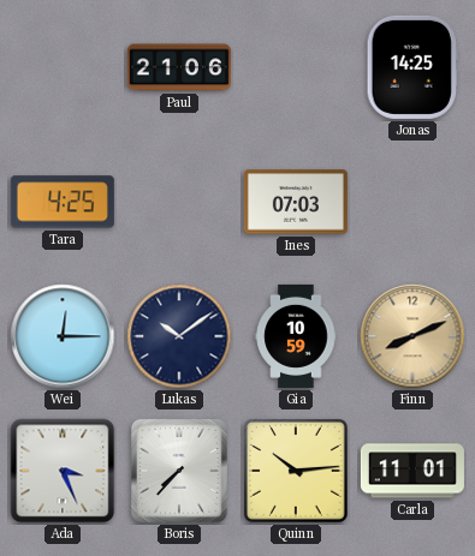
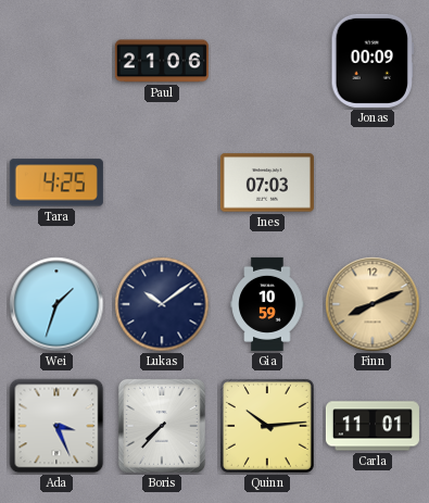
Jonas: 14:25 -> 00:09
Wei: 12:15 -> 1:33
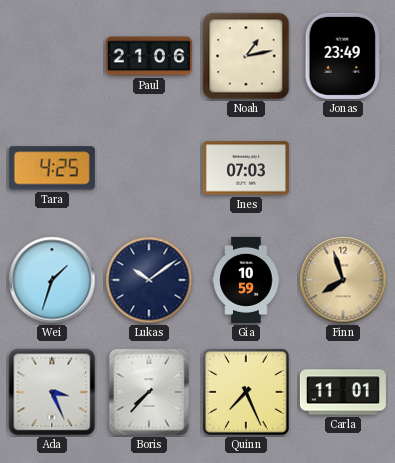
Noah: none -> 1:13
Jonas: 00:09 -> 23:49
Finn: 8:11 -> 7:57
Quinn: 10:14 -> 7:26
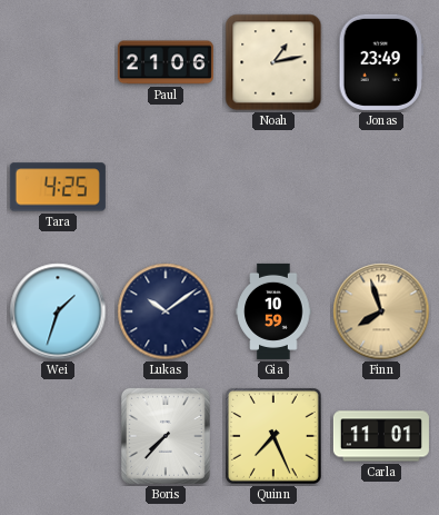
Ines: 07:03 -> none
Ada: 3:26 -> none
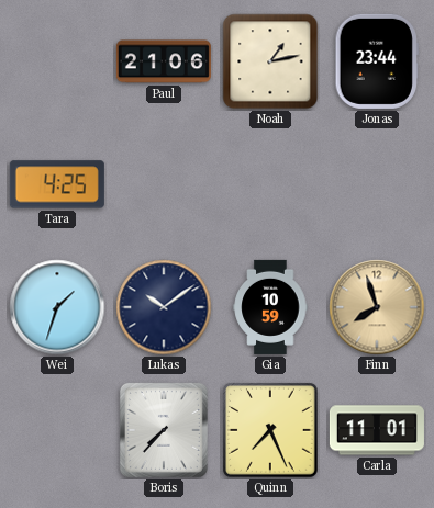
Jonas: 23:49 -> 23:44
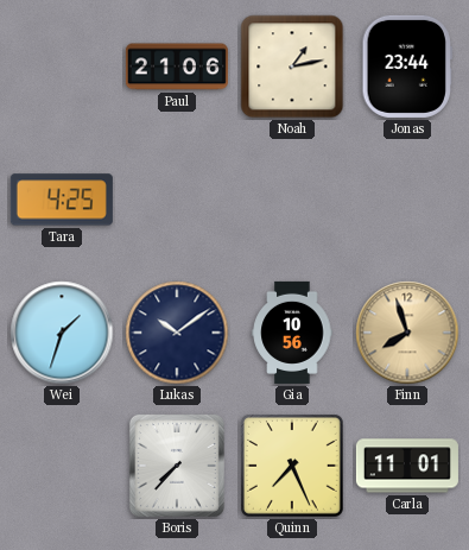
Gia: 10:59 -> 10:56
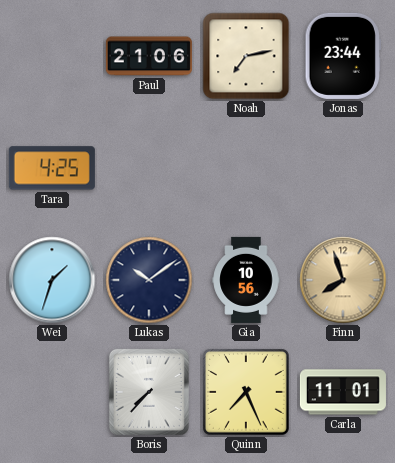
Noah: 1:13 -> 7:13
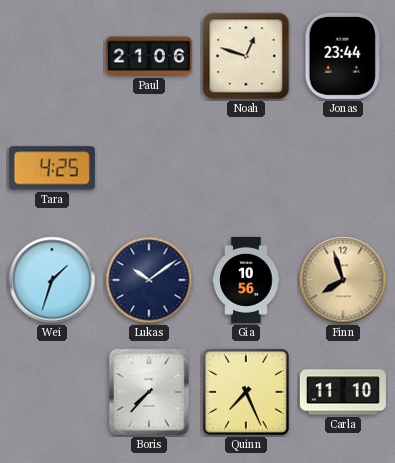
Noah: 7:13 -> 12:48
Carla: 11:01 -> 11:10
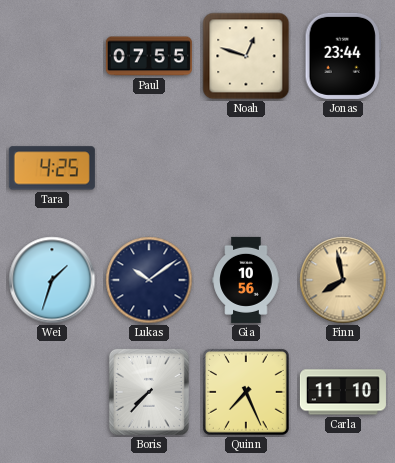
Paul: 21:06 -> 07:55
Finn: 7:57 -> 7:58
